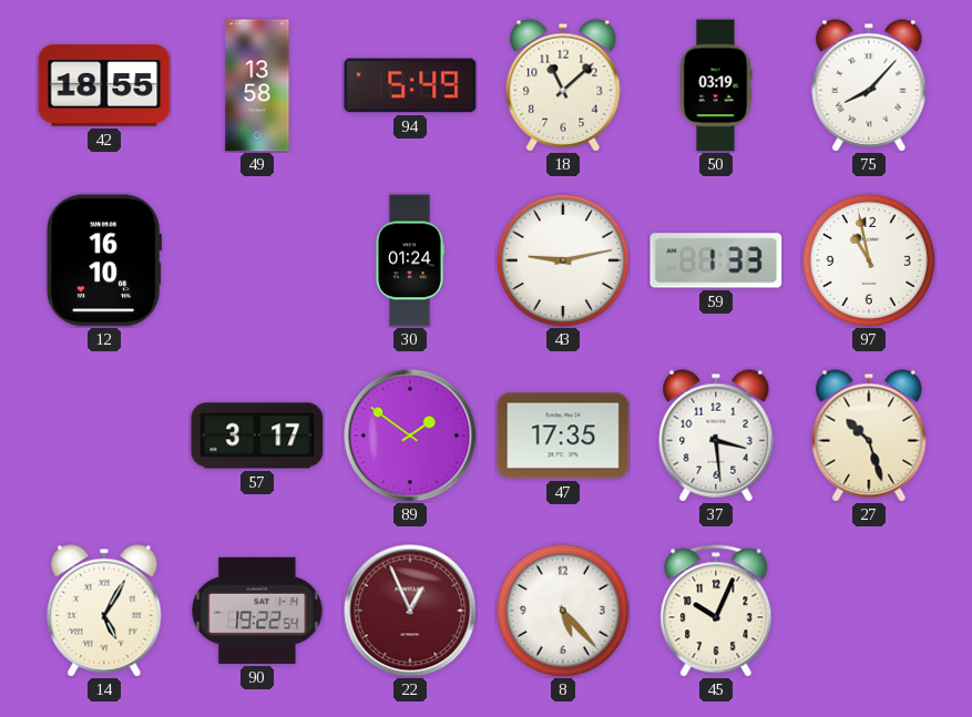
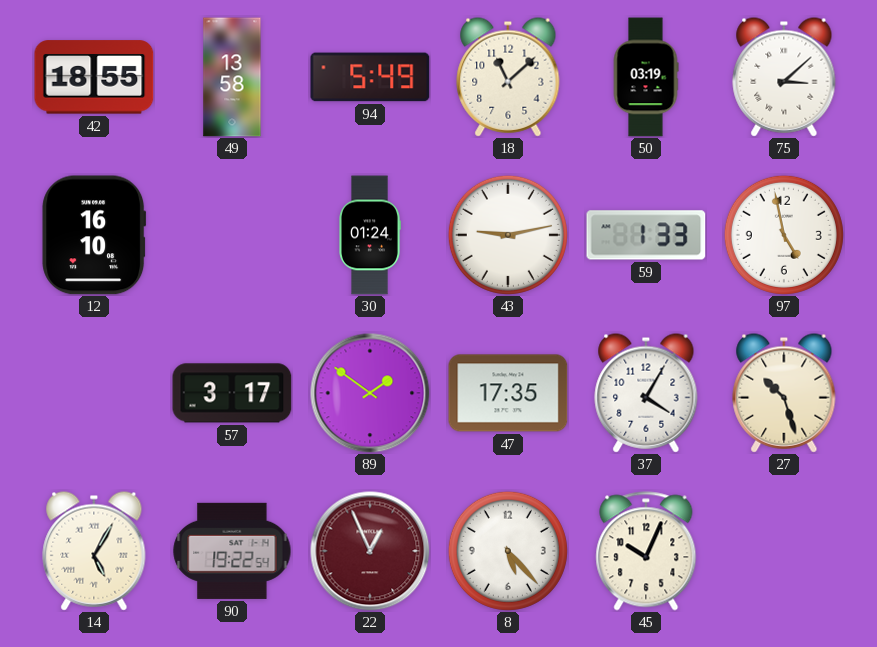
75: 8:07 -> 3:08
97: 10:58 -> 4:58
37: 3:29 -> 4:05
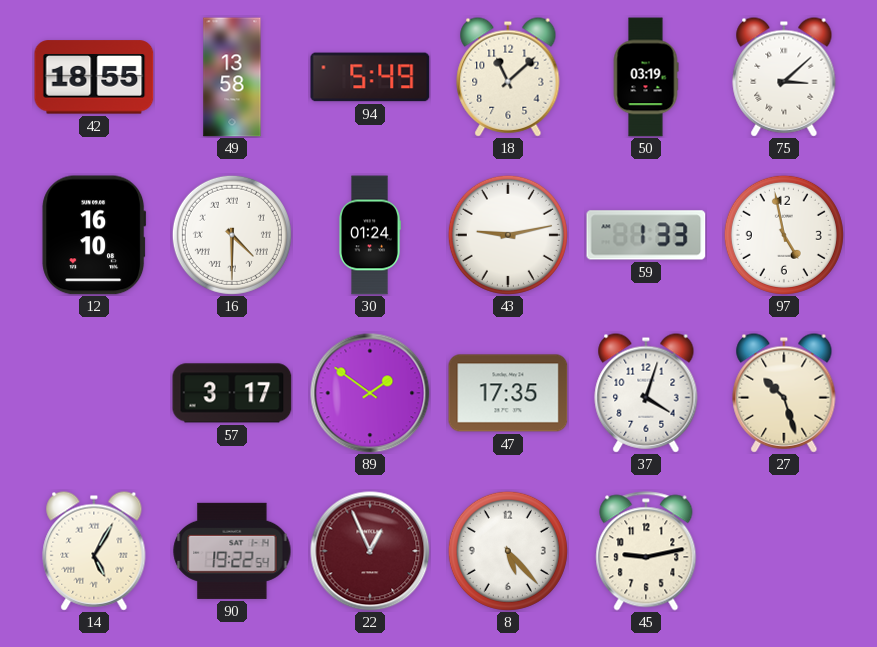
16: none -> 4:30
37: 4:05 -> 4:03
45: 10:04 -> 9:13
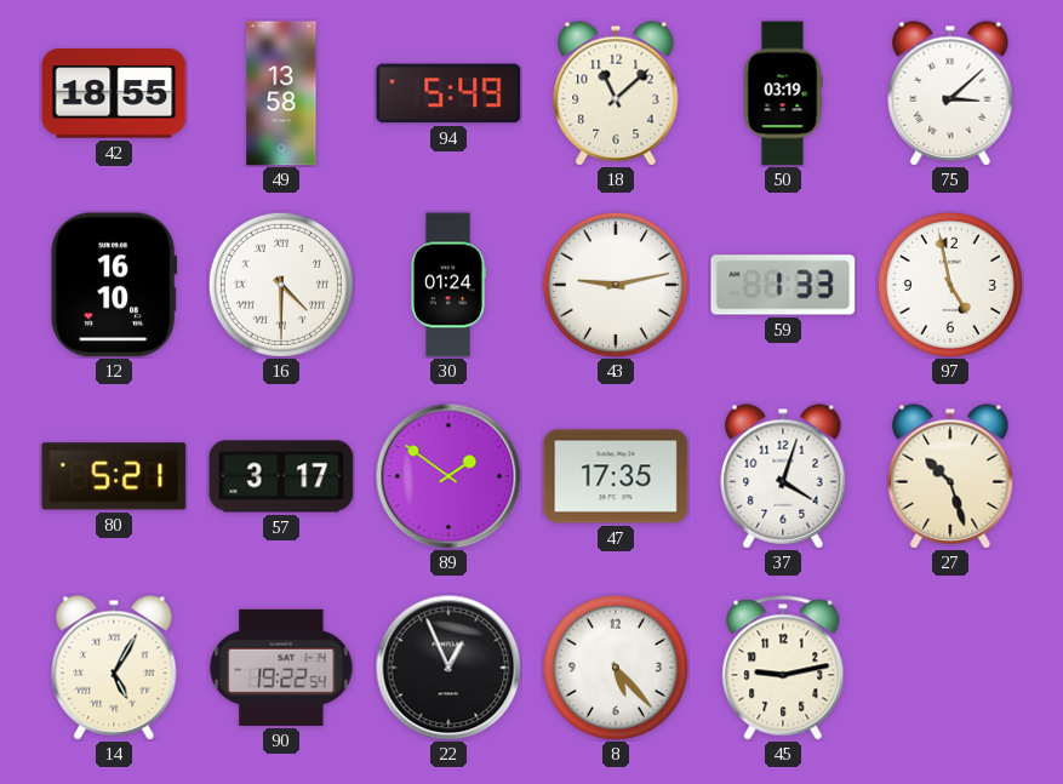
80: none -> 5:21
22 dial: burgundy -> black
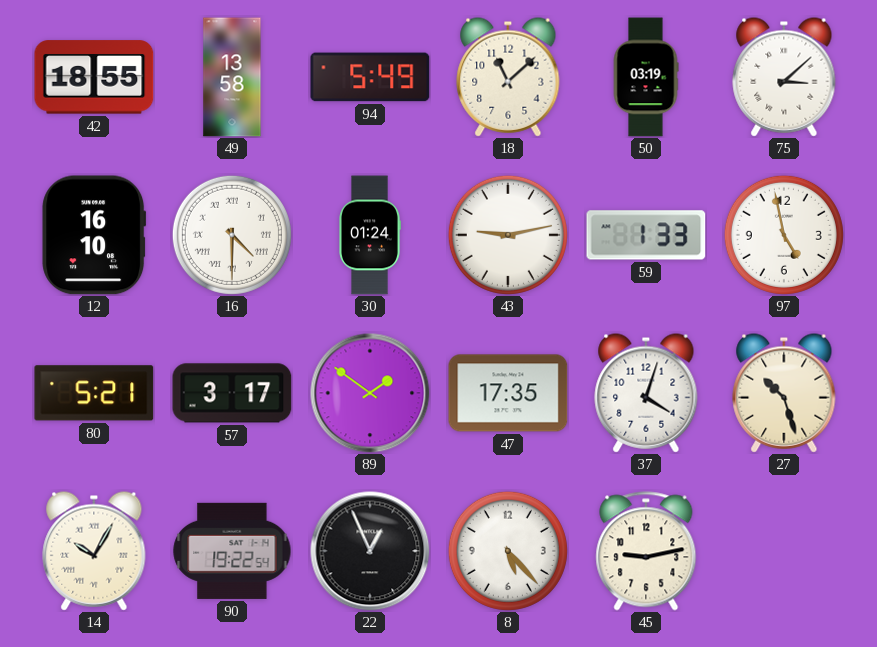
14: 5:05 -> 10:05
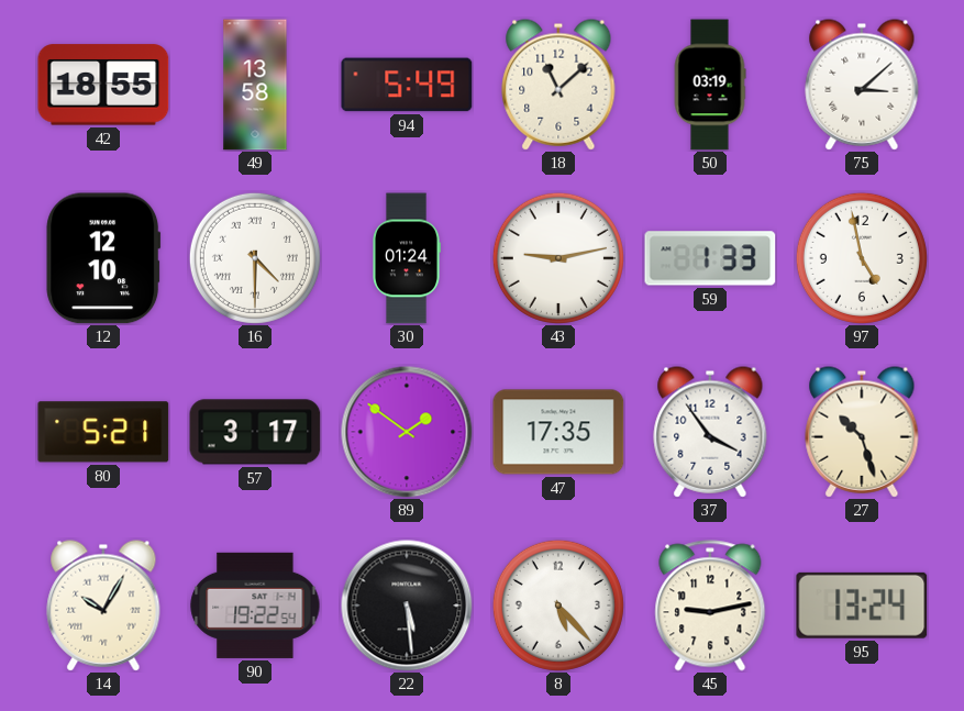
12: 16:10 -> 12:10
37: 4:03 -> 3:54
22: 12:56 -> 5:29
95: none -> 13:24
